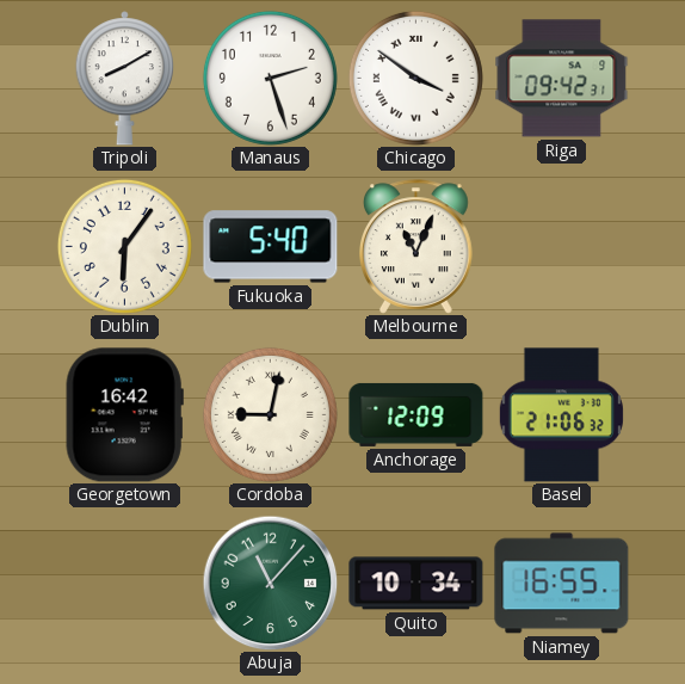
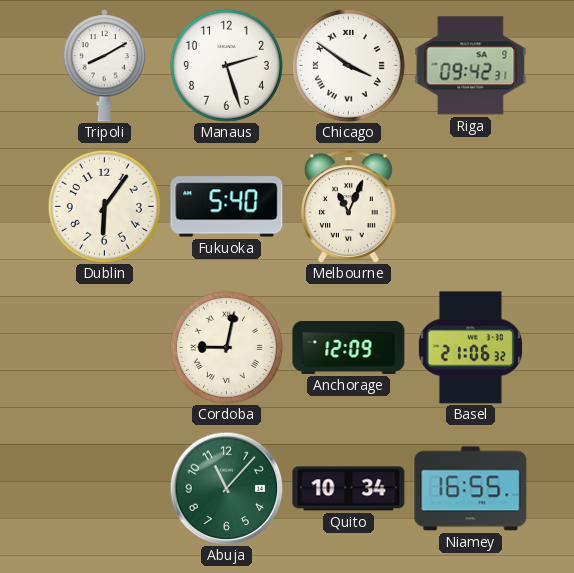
Georgetown: 16:42 -> none
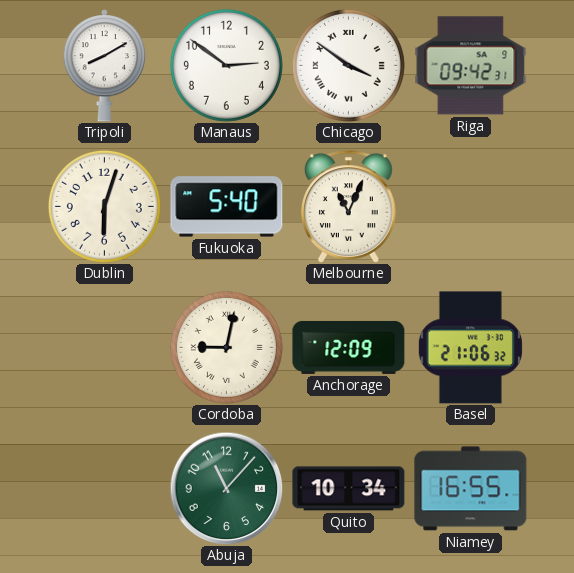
Manaus: 2:27 -> 2:51
Dublin: 6:06 -> 6:03
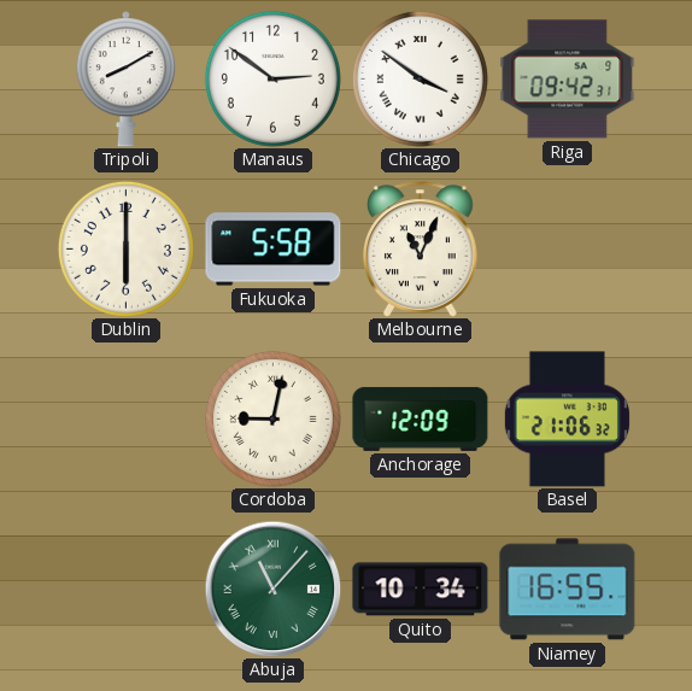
Dublin: 6:03 -> 6:00
Fukuoka: 5:40 -> 5:58
Abuja numerals: Arabic -> Roman
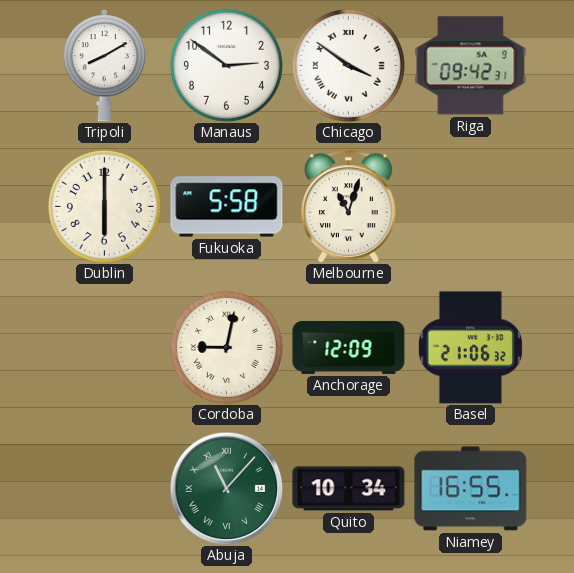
Melbourne: 11:04 -> 11:03
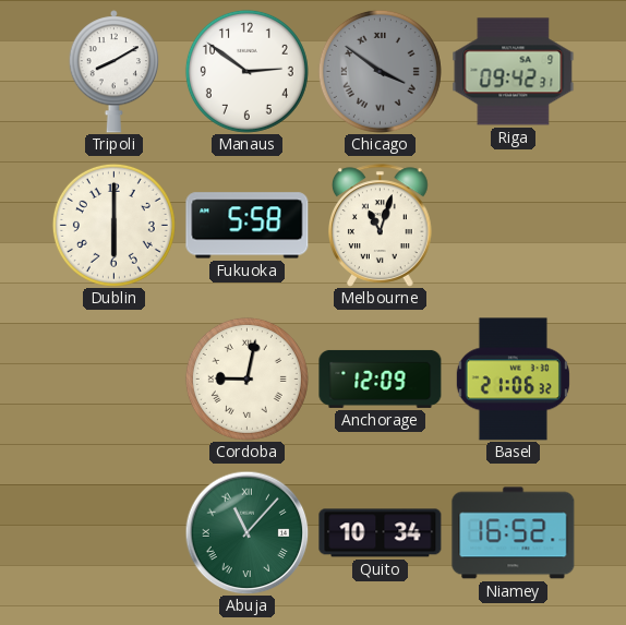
Chicago dial: white -> grey
Niamey: 16:55 -> 16:52
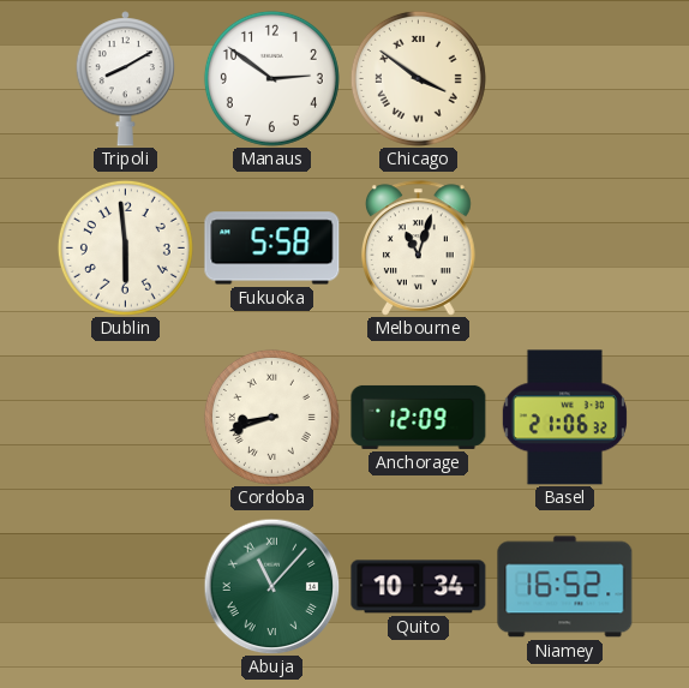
Chicago dial: grey -> cream
Riga: 09:42 -> none
Dublin: 6:00 -> 5:59
Cordoba: 9:02 -> 8:42
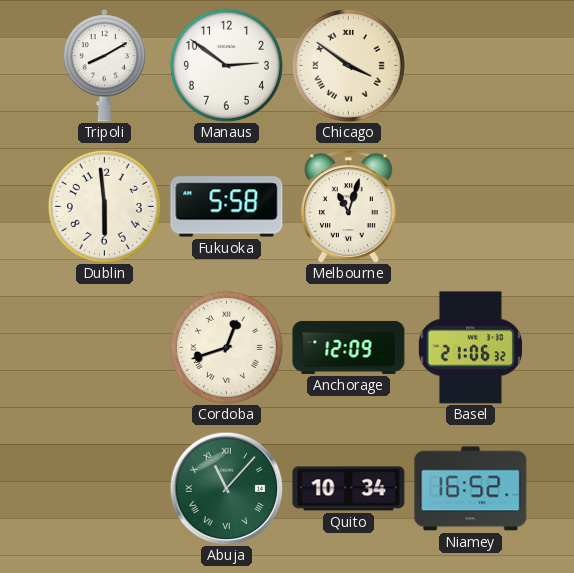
Cordoba: 8:42 -> 12:42
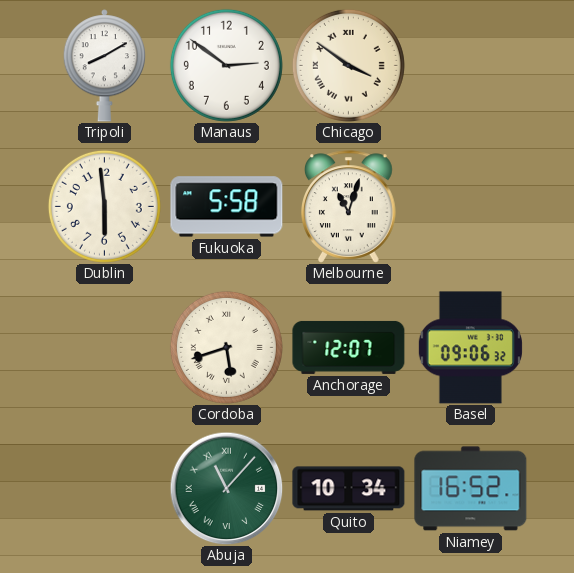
Cordoba: 12:42 -> 5:42
Anchorage: 12:09 -> 12:07
Basel: 21:06 -> 09:06
